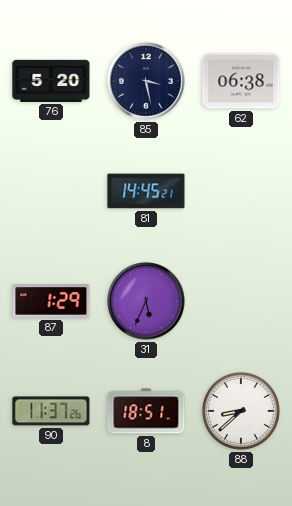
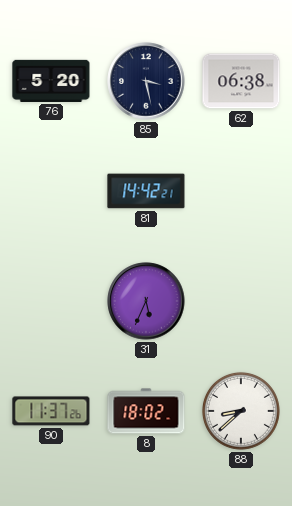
81: 14:45 -> 14:42
87: 1:29 -> none
8: 18:51 -> 18:02
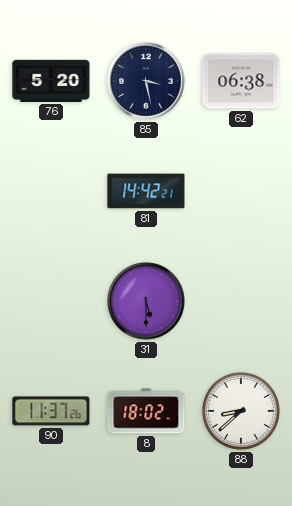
31: 5:34 -> 5:30
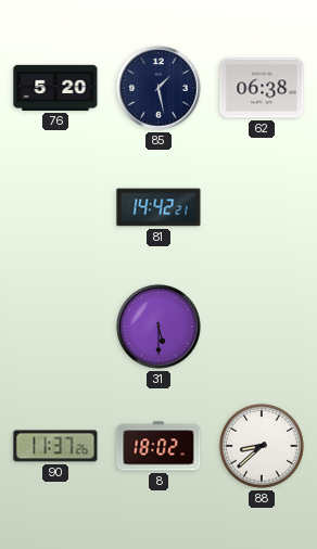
85: 3:28 -> 1:28
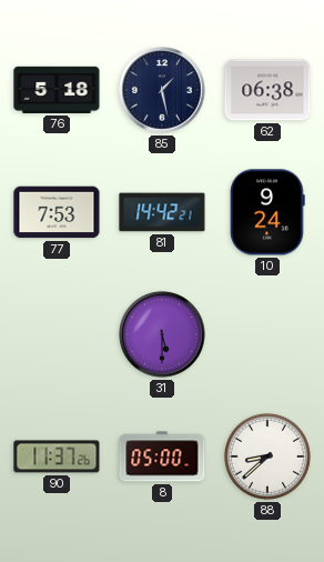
76: 5:20 -> 5:18
77: none -> 7:53
10: none -> 9:24
8: 18:02 -> 05:00
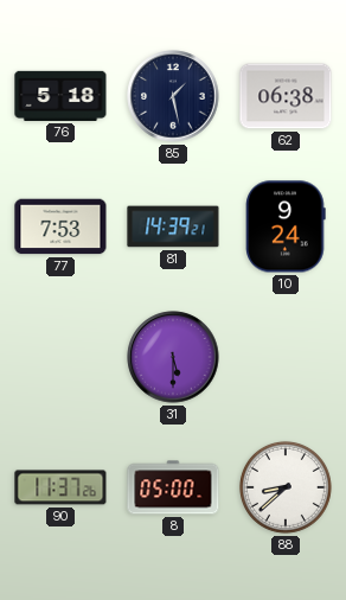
81: 14:42 -> 14:39
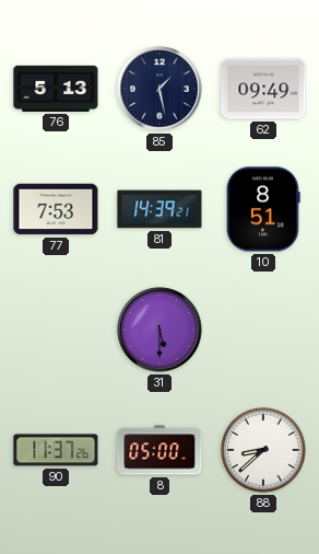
76: 5:18 -> 5:13
62: 06:38 -> 09:49
10: 9:24 -> 8:51
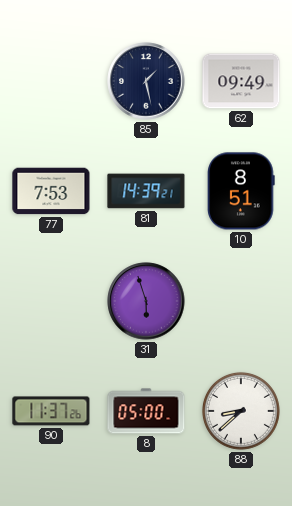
76: 5:13 -> none
31: 5:30 -> 5:57
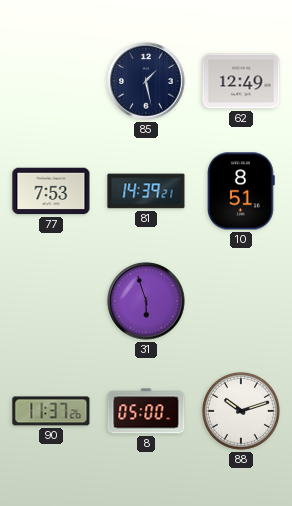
62: 09:49 -> 12:49
88: 8:38 -> 10:12
